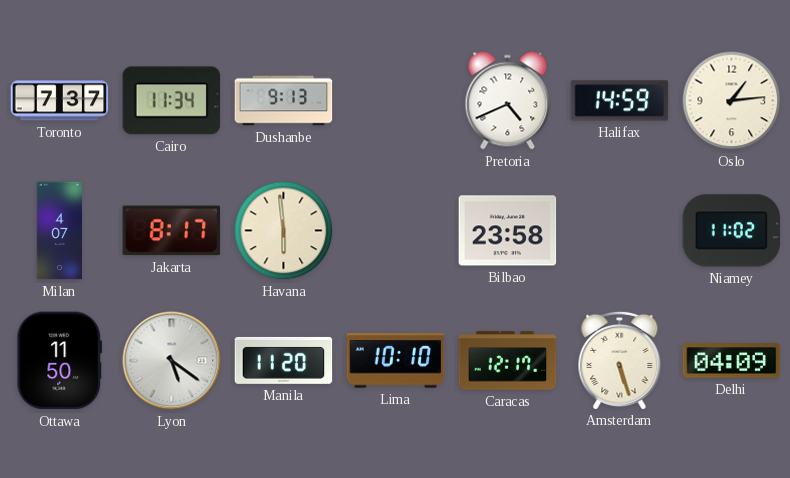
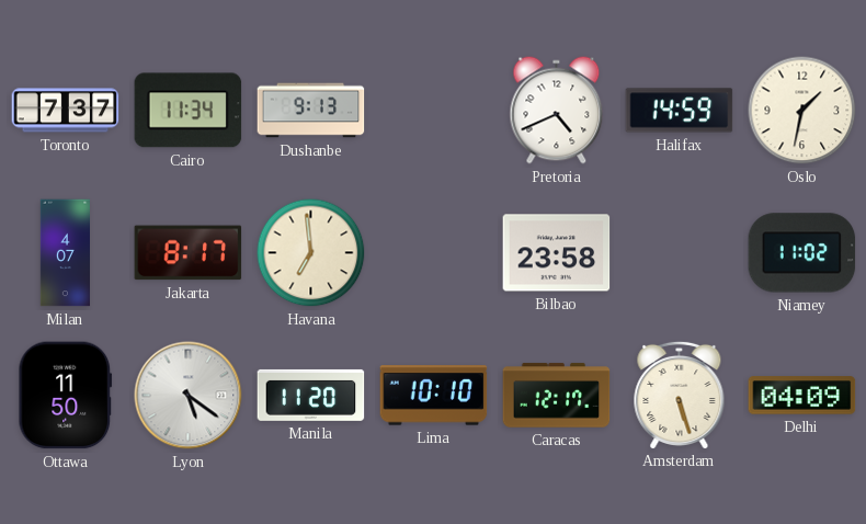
Oslo: 1:14 -> 1:32
Havana: 5:59 -> 6:59
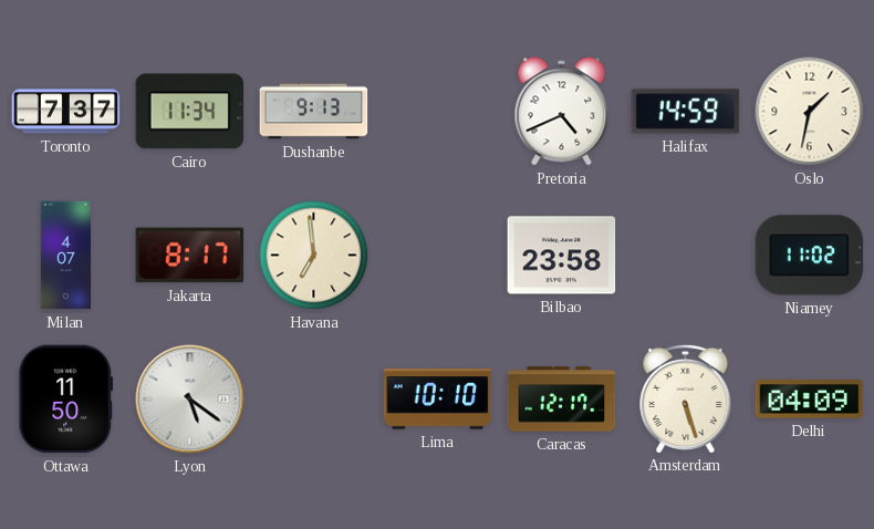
Manila: 11:20 -> none
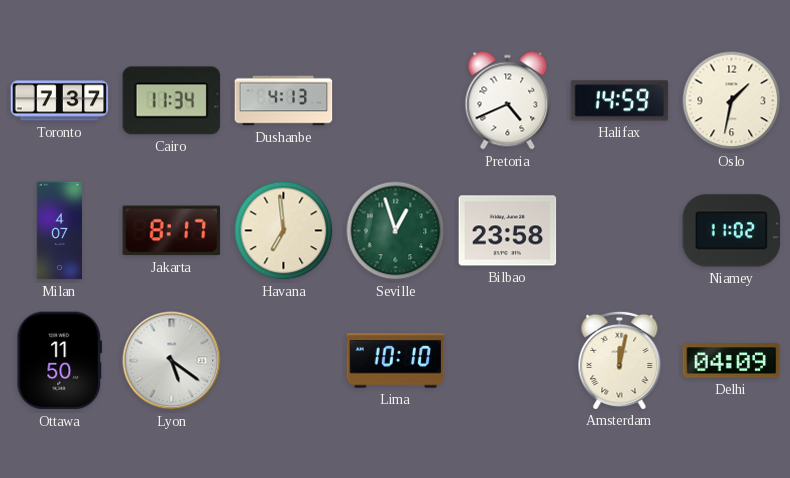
Dushanbe: 9:13 -> 4:13
Seville: none -> 12:57
Caracas: 12:17 -> none
Amsterdam: 5:27 -> 12:02
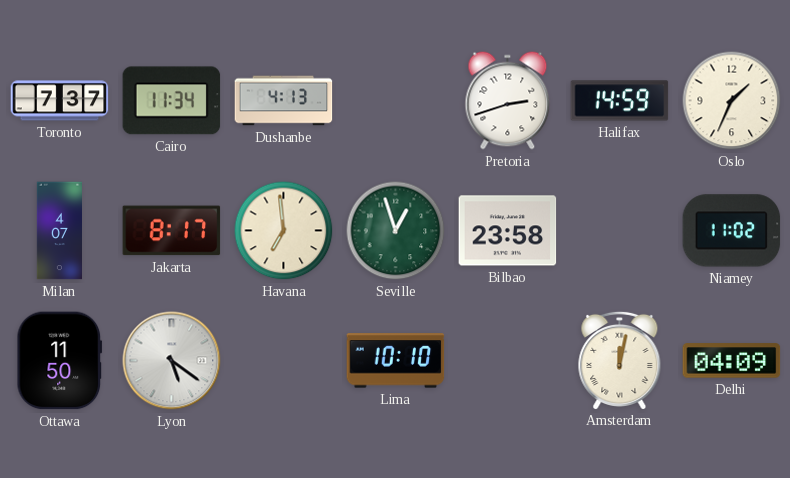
Pretoria: 4:41 -> 2:42
Oslo: 1:32 -> 1:34
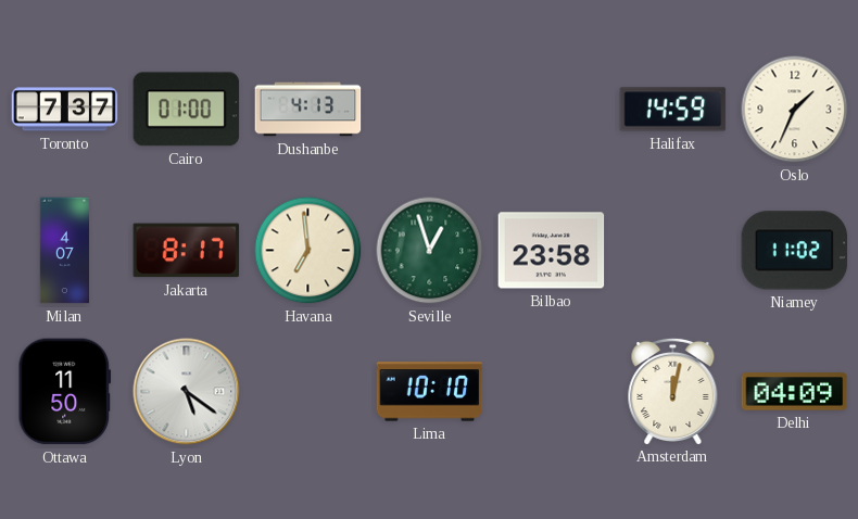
Cairo: 11:34 -> 01:00
Pretoria: 2:42 -> none
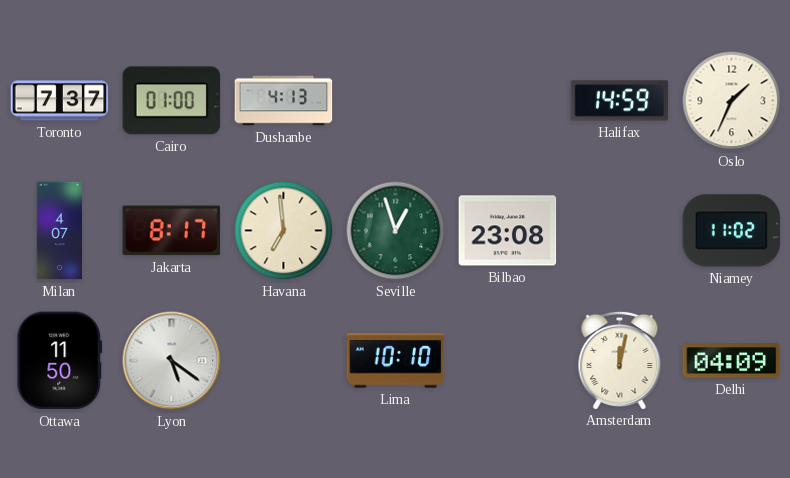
Bilbao: 23:58 -> 23:08
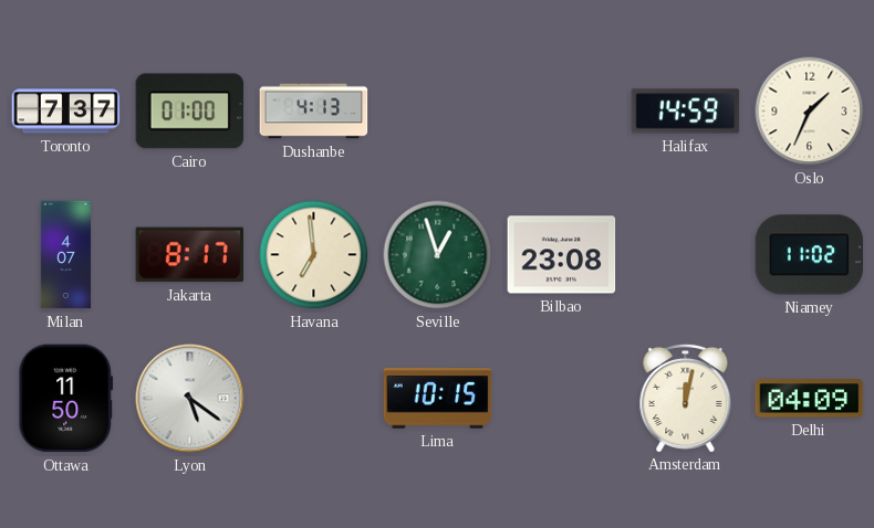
Lima: 10:10 -> 10:15
